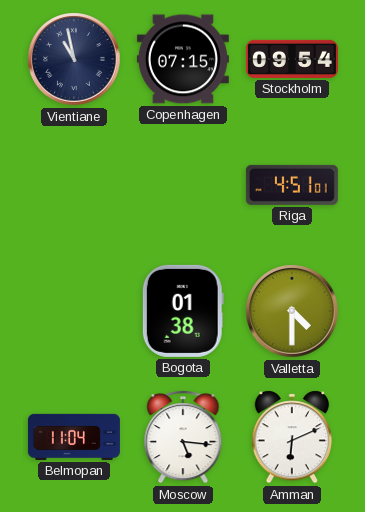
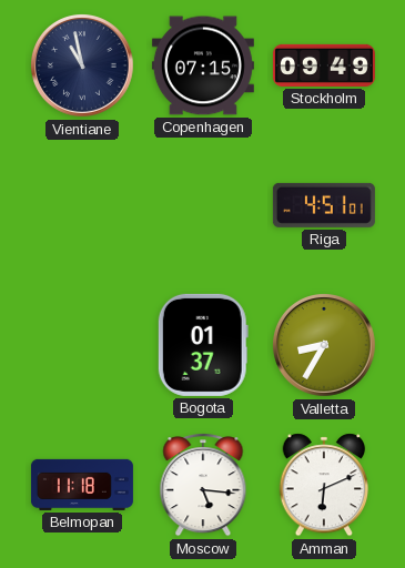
Stockholm: 09:54 -> 09:49
Bogota: 01:38 -> 01:37
Valletta: 4:30 -> 8:35
Belmopan: 11:04 -> 11:18
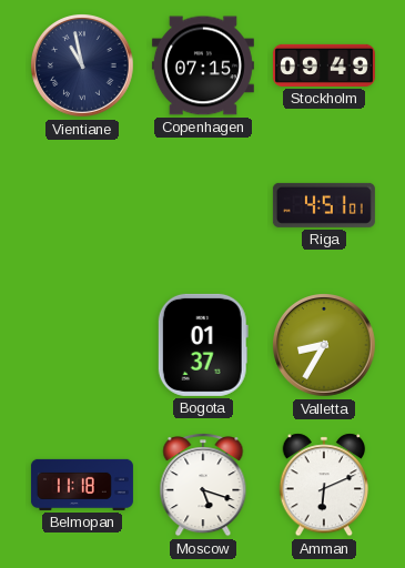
Moscow: 5:16 -> 5:18
